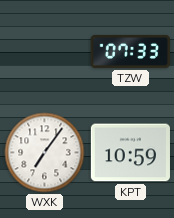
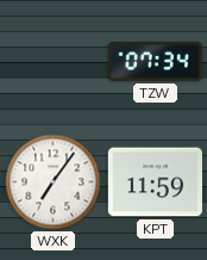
TZW: 07:33 -> 07:34
KPT: 10:59 -> 11:59
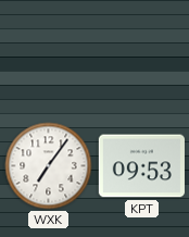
TZW: 07:34 -> none
KPT: 11:59 -> 09:53
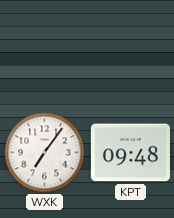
KPT: 09:53 -> 09:48
